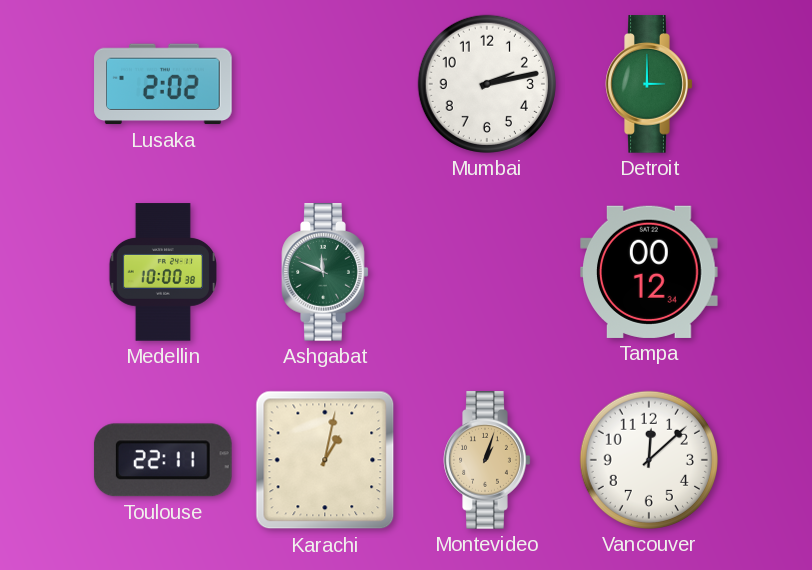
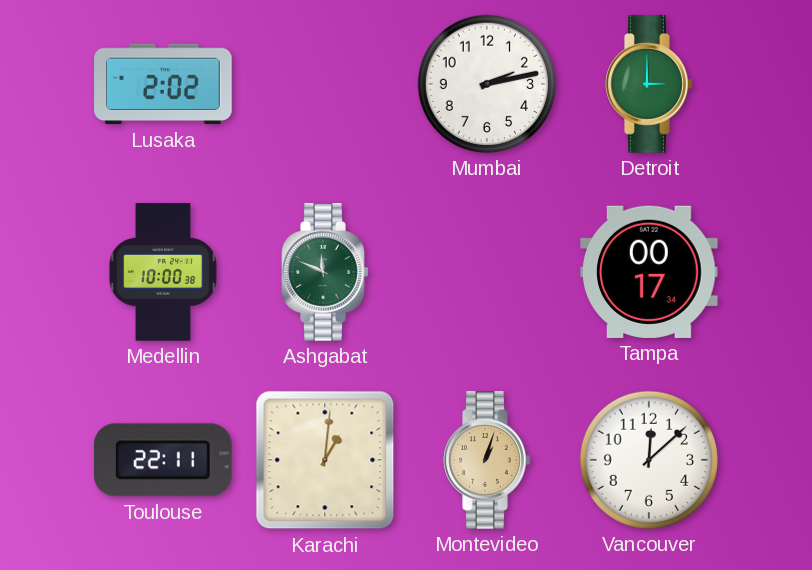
Tampa: 00:12 -> 00:17
Karachi: 1:02 -> 1:01
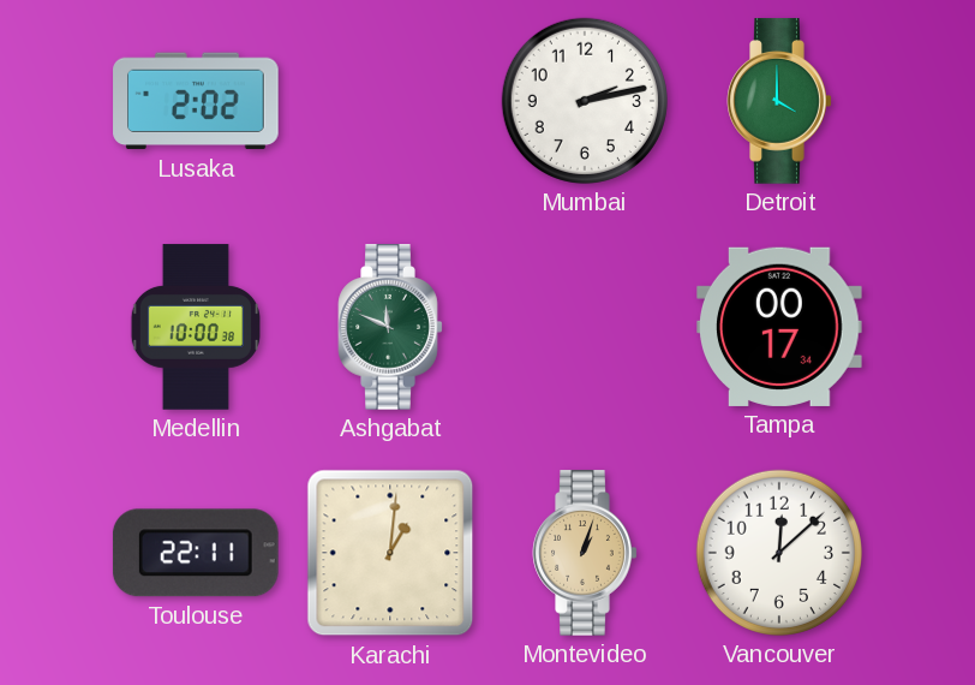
Detroit: 3:00 -> 4:00
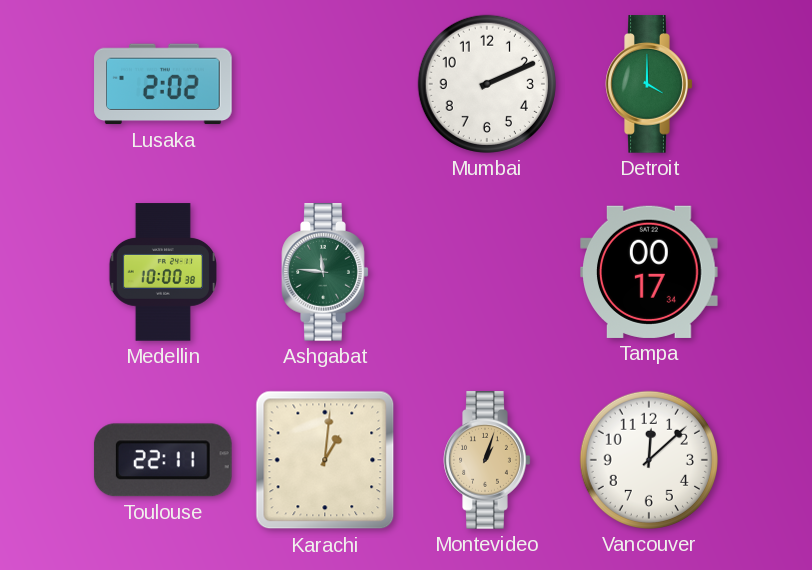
Mumbai: 2:13 -> 2:11
Ashgabat: 11:49 -> 11:46
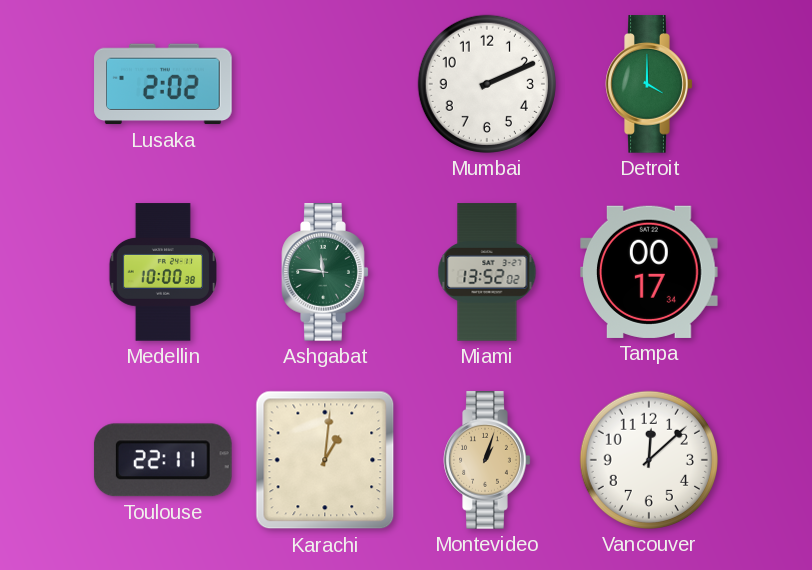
Miami: none -> 13:52
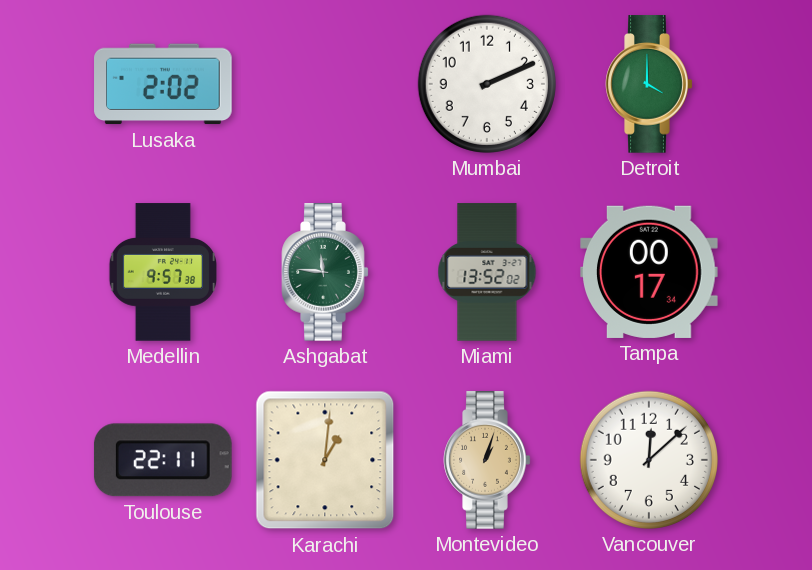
Medellin: 10:00 -> 9:57
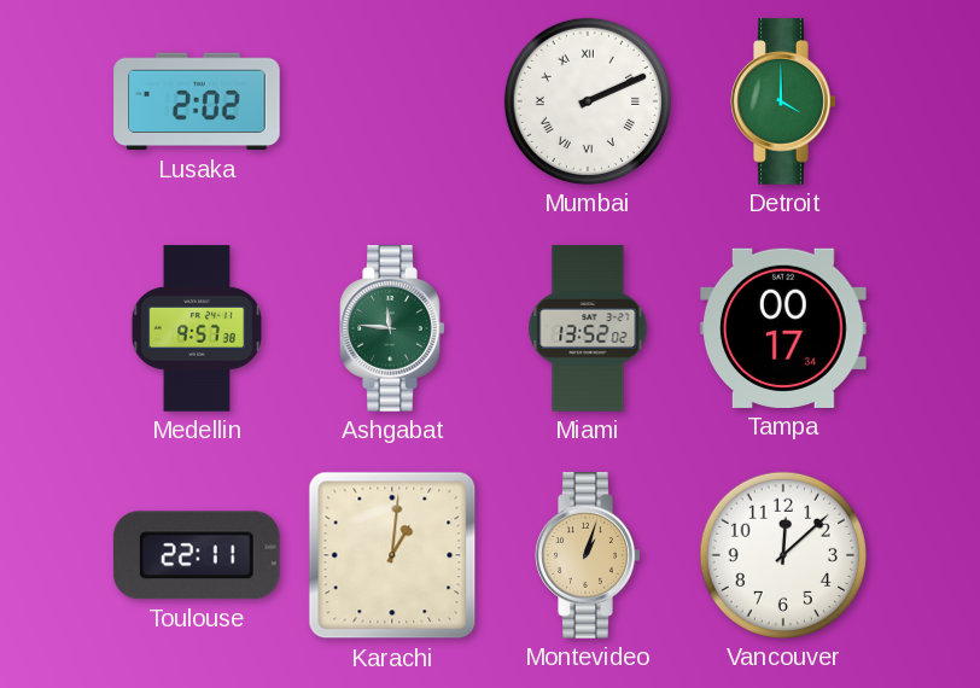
Mumbai numerals: Arabic -> Roman
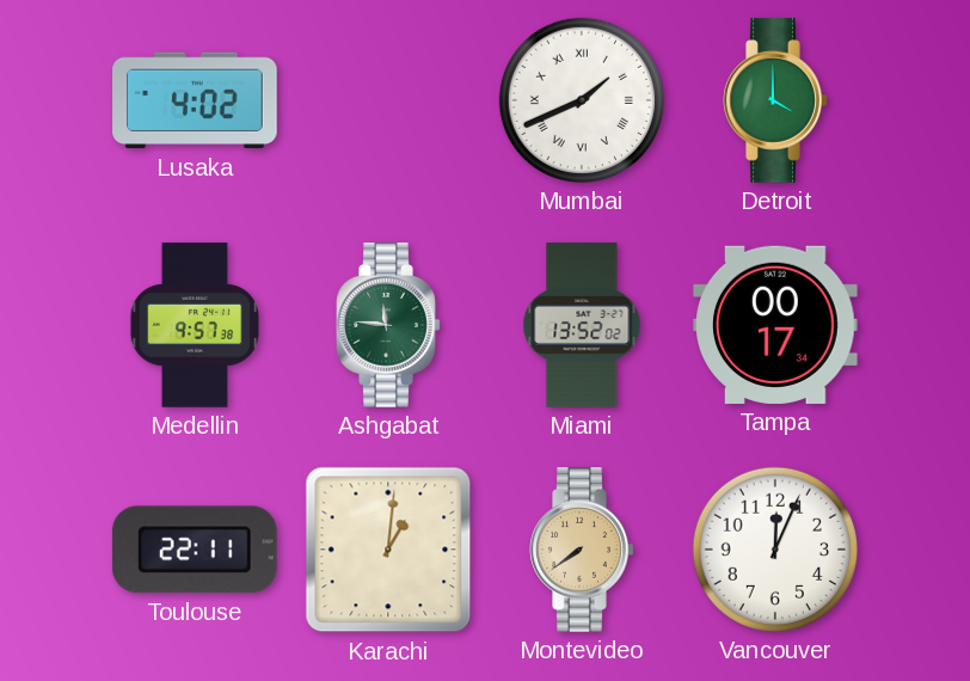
Lusaka: 2:02 -> 4:02
Mumbai: 2:11 -> 1:41
Montevideo: 1:03 -> 7:39
Vancouver: 12:08 -> 12:04
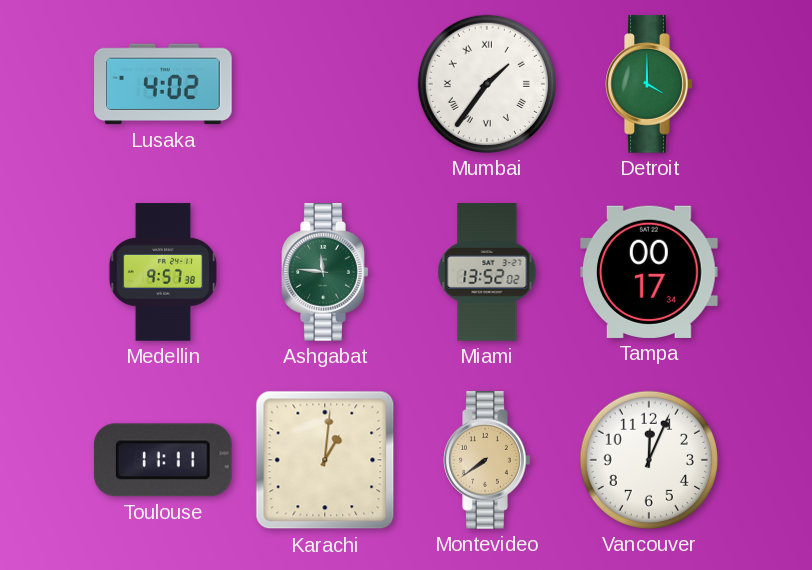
Mumbai: 1:41 -> 1:36
Toulouse: 22:11 -> 11:11
